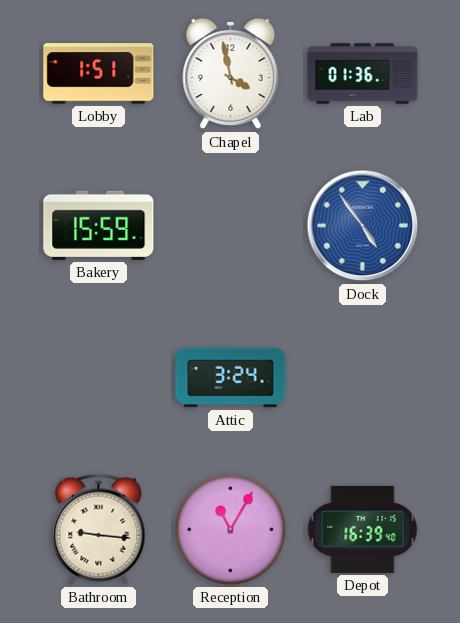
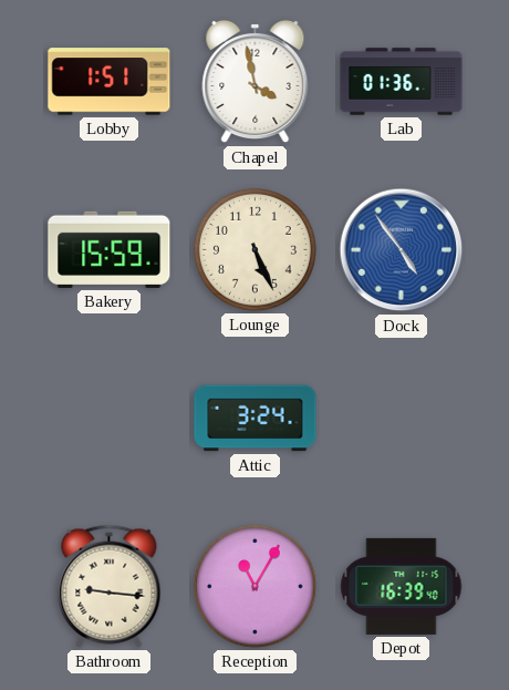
Lounge: none -> 5:26
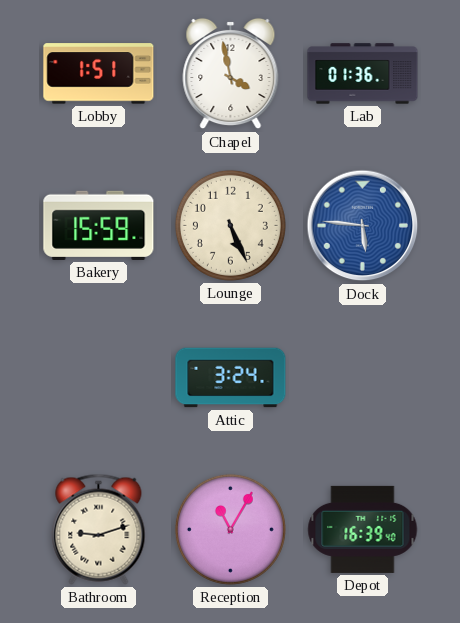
Dock: 4:54 -> 5:46
Bathroom: 9:16 -> 9:12
